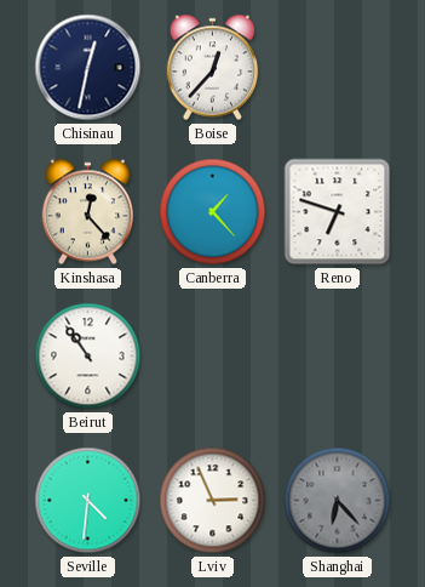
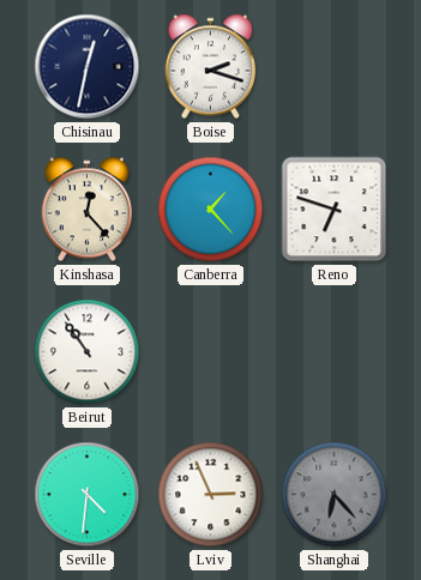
Boise: 12:37 -> 2:18
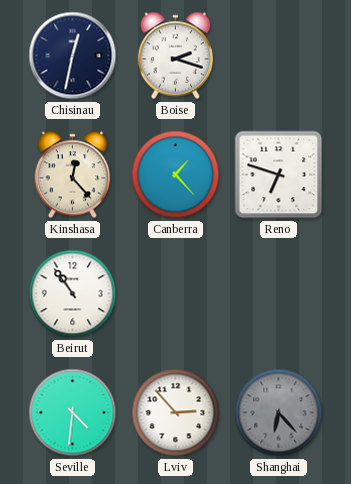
Lviv: 2:56 -> 2:53
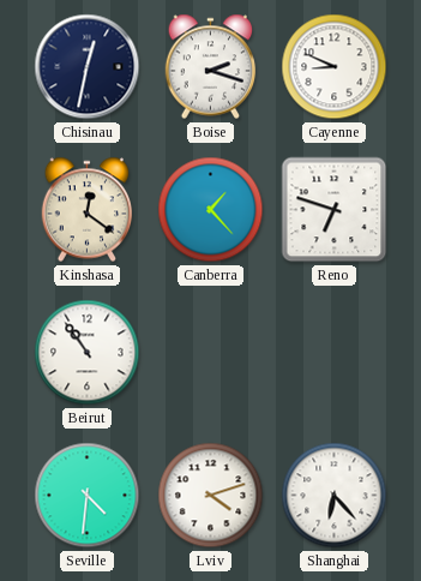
Cayenne: none -> 8:49
Kinshasa: 12:23 -> 12:21
Lviv: 2:53 -> 4:12
Shanghai dial: grey -> white
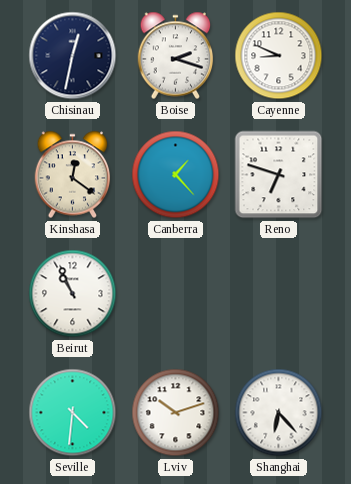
Beirut: 10:54 -> 10:56
Lviv: 4:12 -> 10:12
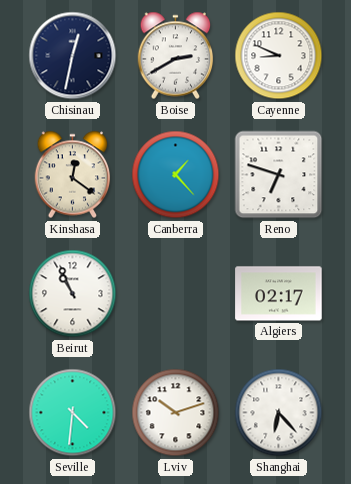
Boise: 2:18 -> 2:40
Algiers: none -> 02:17
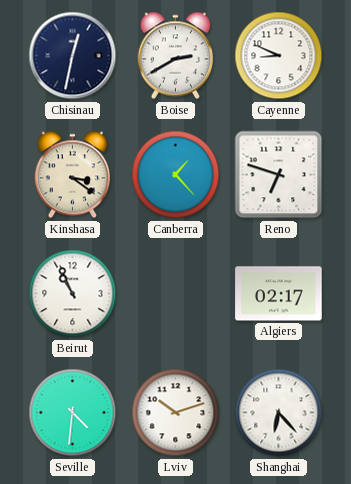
Kinshasa: 12:21 -> 3:21
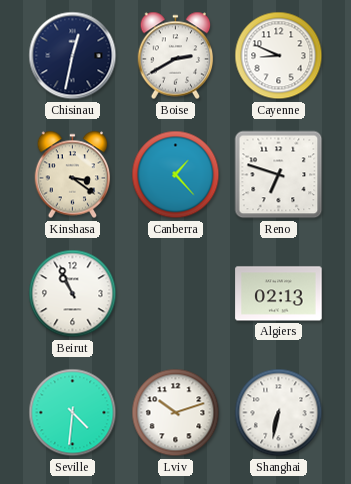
Algiers: 02:17 -> 02:13
Shanghai: 6:23 -> 6:32
